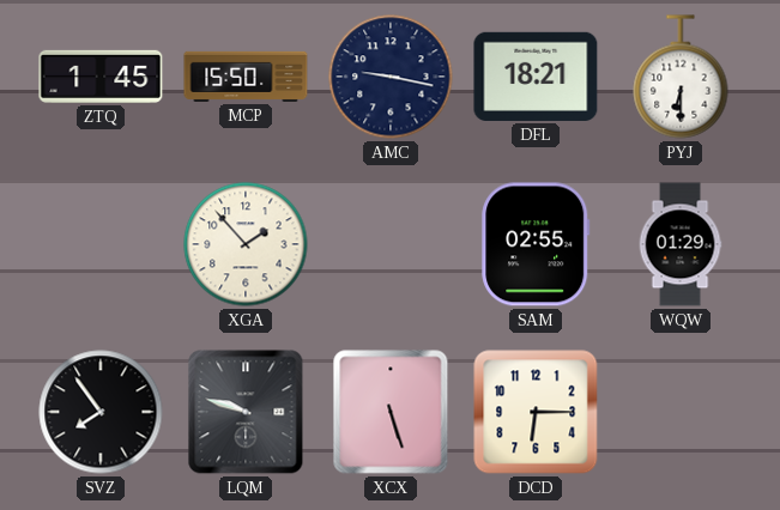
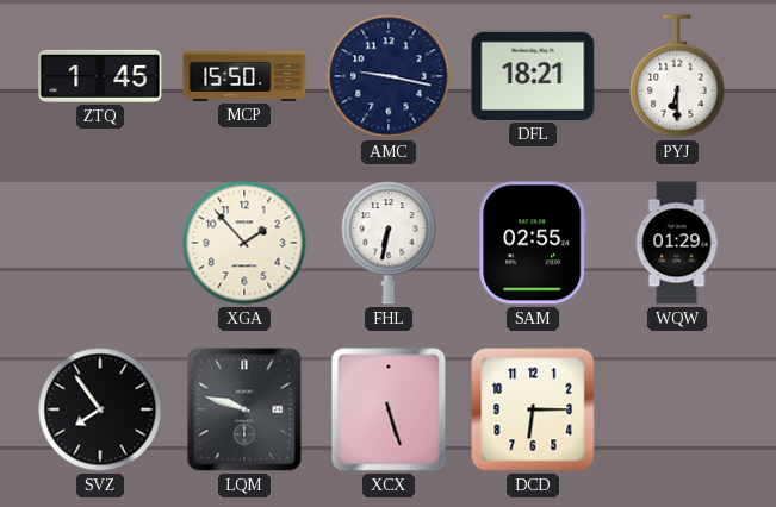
FHL: none -> 6:32
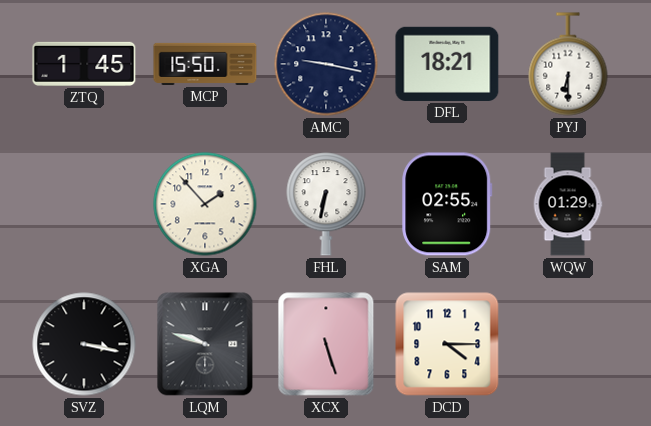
SVZ: 7:54 -> 3:17
DCD: 6:15 -> 4:15
